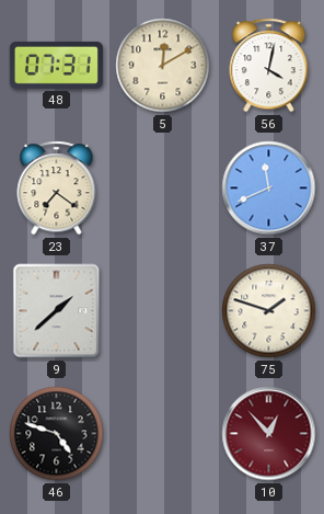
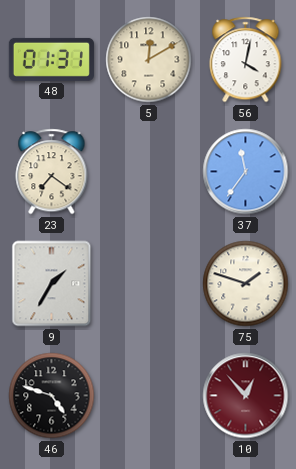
48: 07:31 -> 01:31
37: 11:41 -> 11:36
9: 1:38 -> 1:35
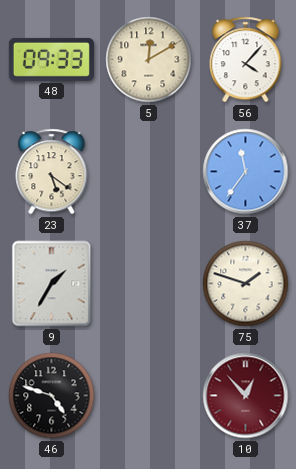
48: 01:31 -> 09:33
56: 4:02 -> 4:07
23: 7:21 -> 5:21
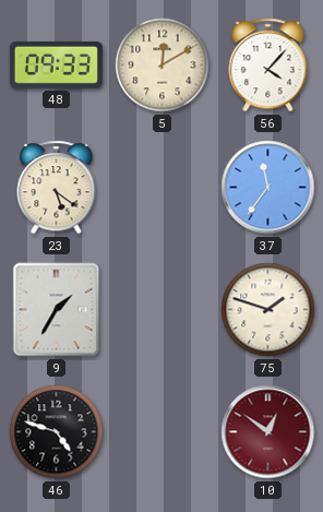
10: 12:53 -> 12:51
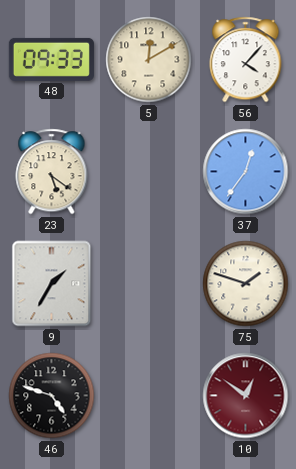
37: 11:36 -> 12:36
